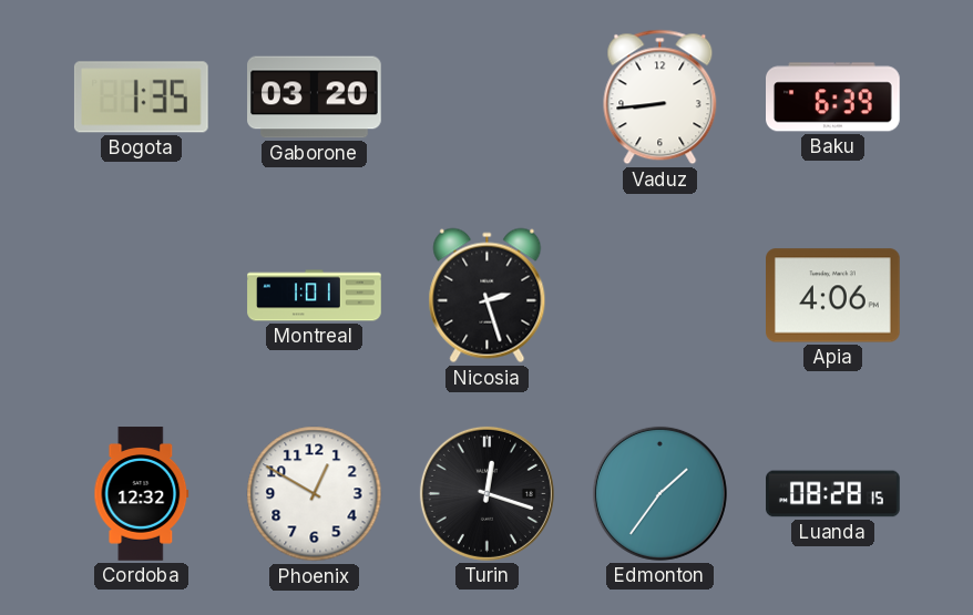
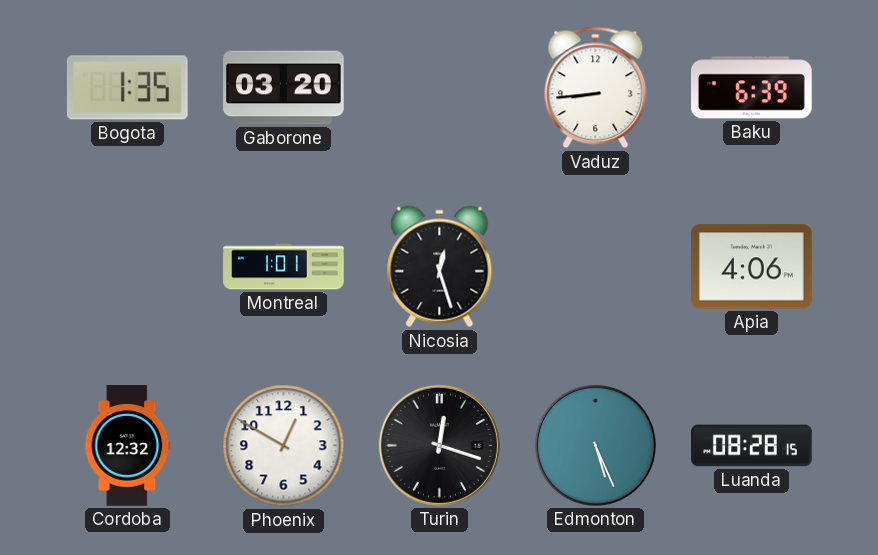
Nicosia: 2:27 -> 12:27
Edmonton: 1:36 -> 5:26
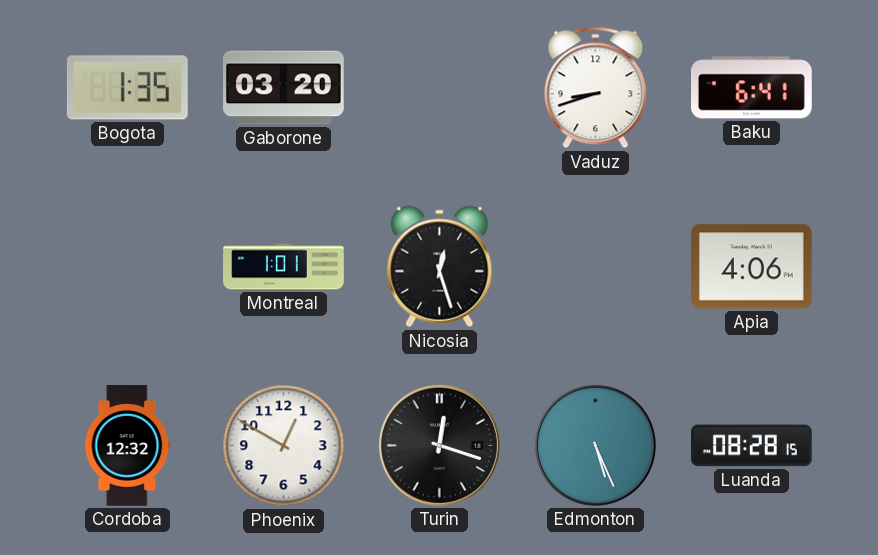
Vaduz: 8:44 -> 8:42
Baku: 6:39 -> 6:41
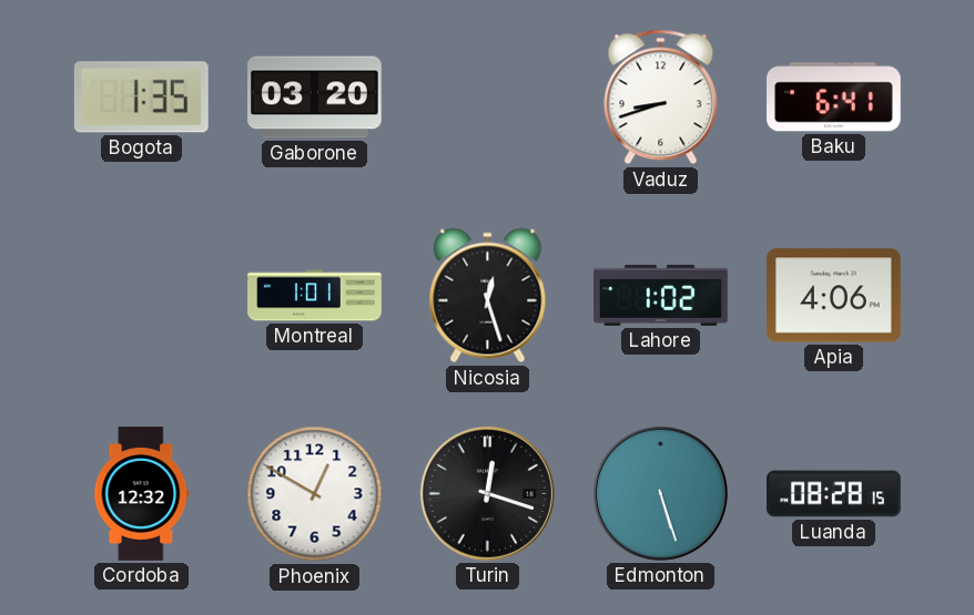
Lahore: none -> 1:02
Edmonton: 5:26 -> 5:27
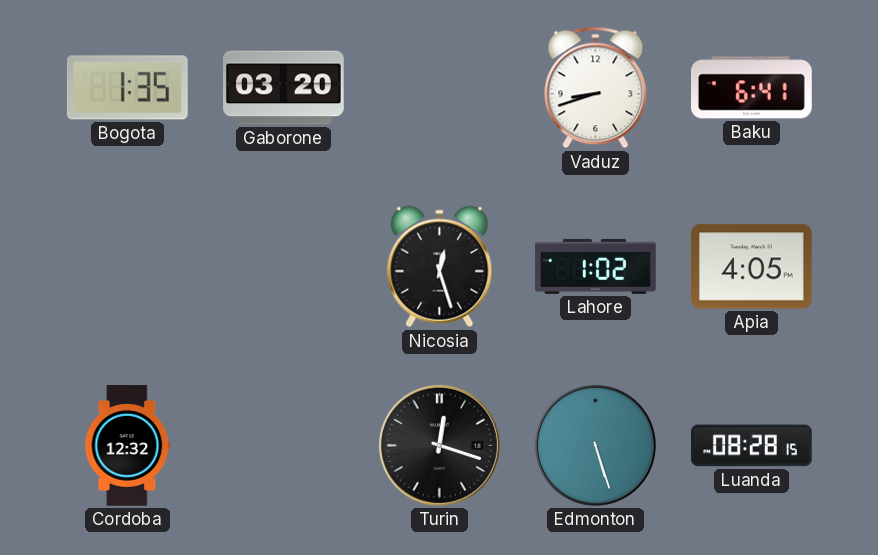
Montreal: 1:01 -> none
Apia: 4:06 -> 4:05
Phoenix: 12:50 -> none
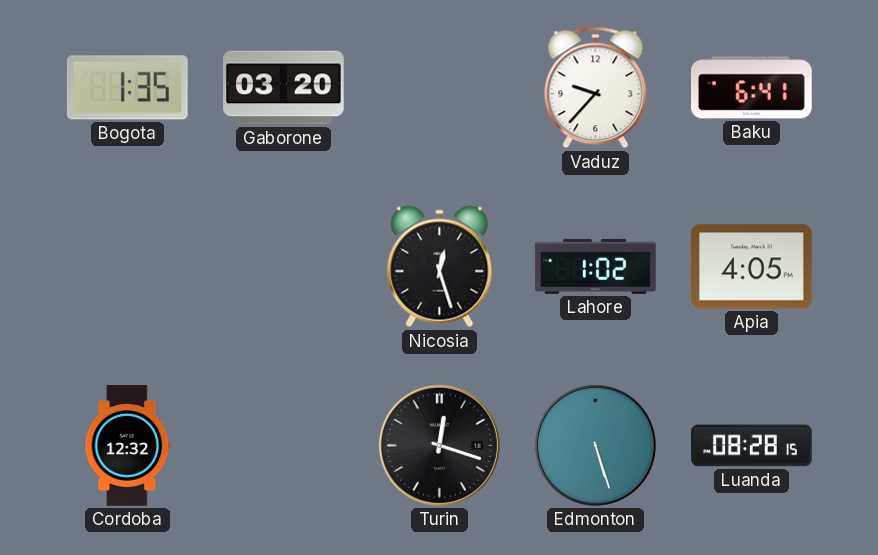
Vaduz: 8:42 -> 9:37
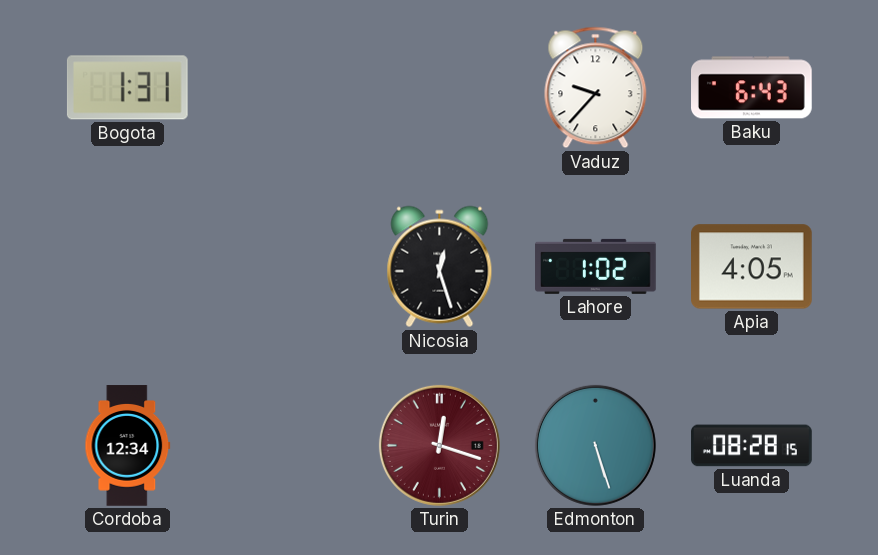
Bogota: 1:35 -> 1:31
Gaborone: 03:20 -> none
Baku: 6:41 -> 6:43
Cordoba: 12:32 -> 12:34
Turin dial: black -> burgundy
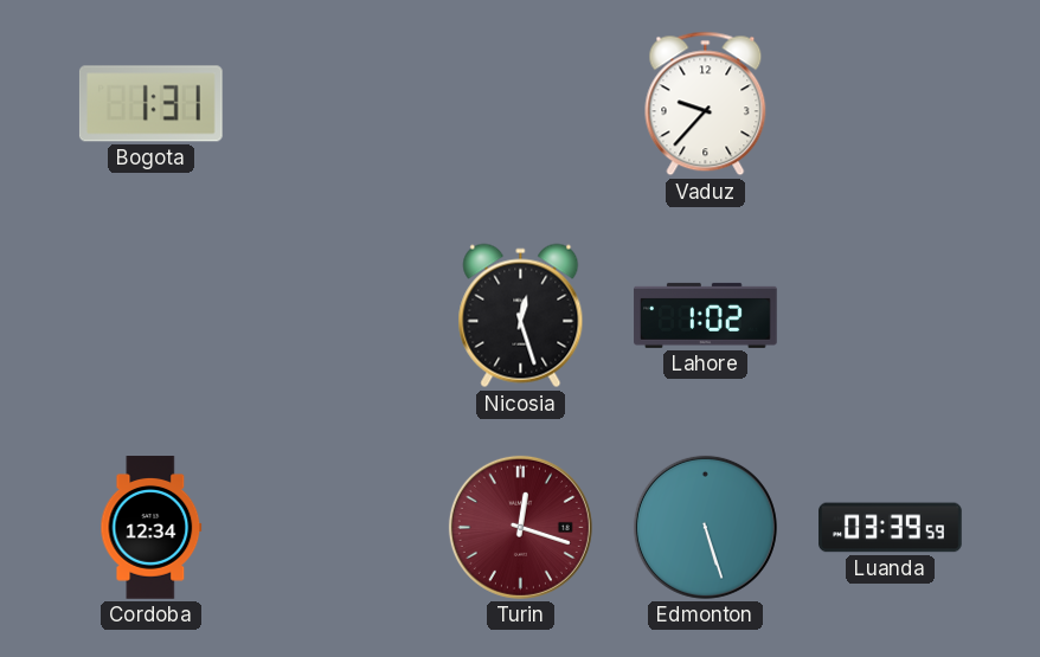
Baku: 6:43 -> none
Apia: 4:05 -> none
Luanda: 08:28 -> 03:39
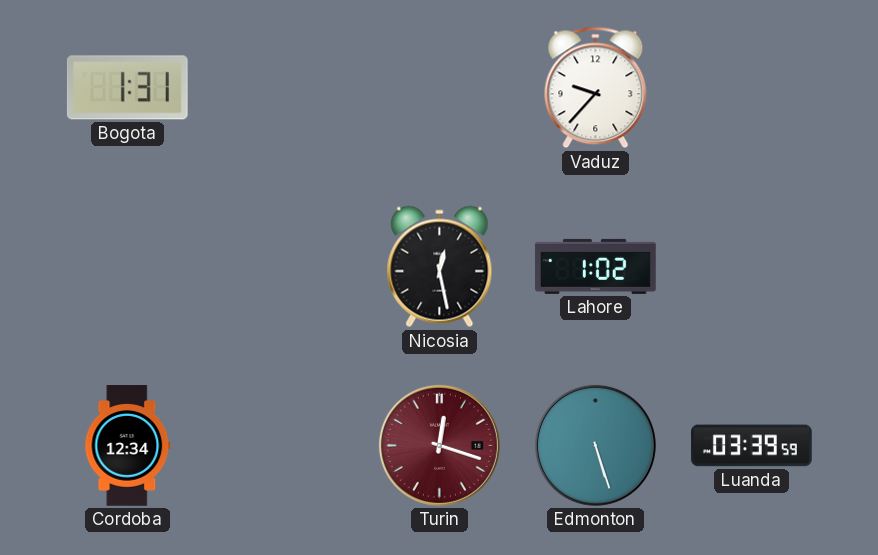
Nicosia: 12:27 -> 12:28
